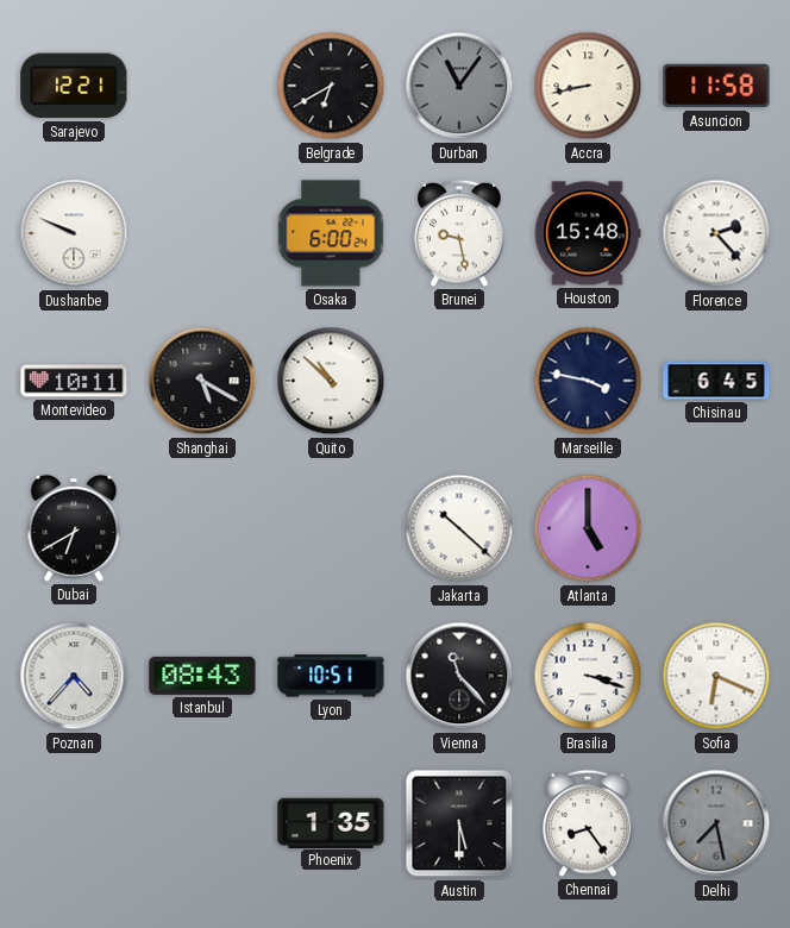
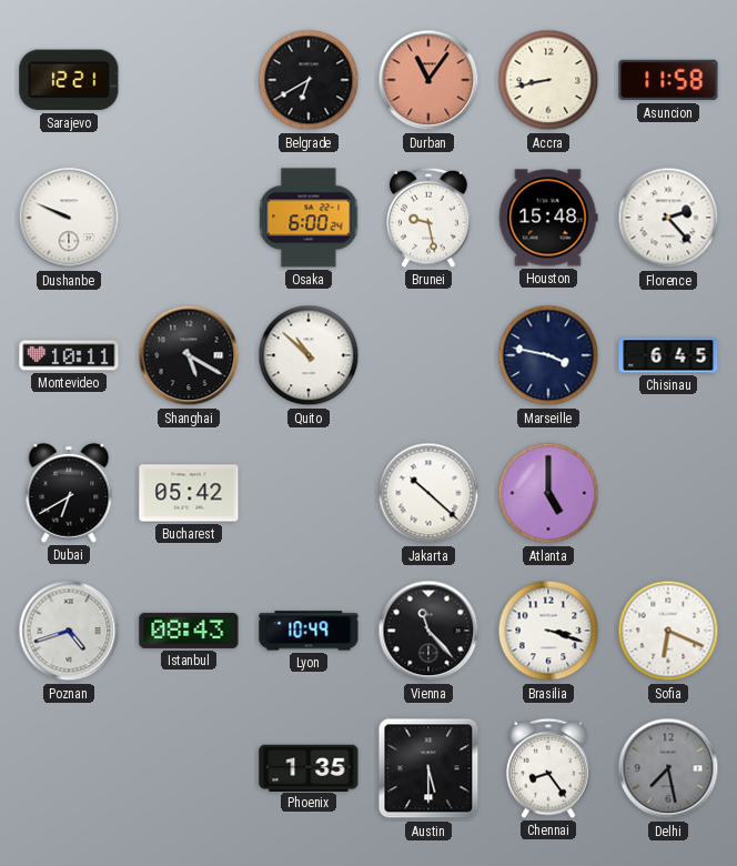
Durban dial: grey -> salmon
Bucharest: none -> 05:42
Poznan: 4:37 -> 4:42
Lyon: 10:51 -> 10:49
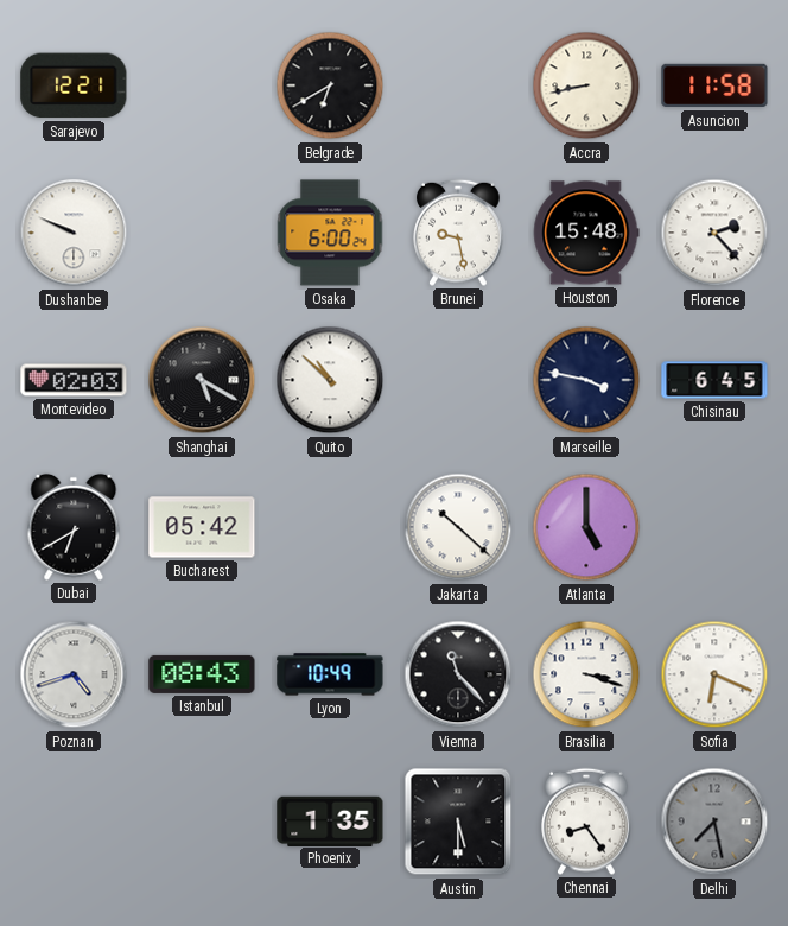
Durban: 11:06 -> none
Montevideo: 10:11 -> 02:03
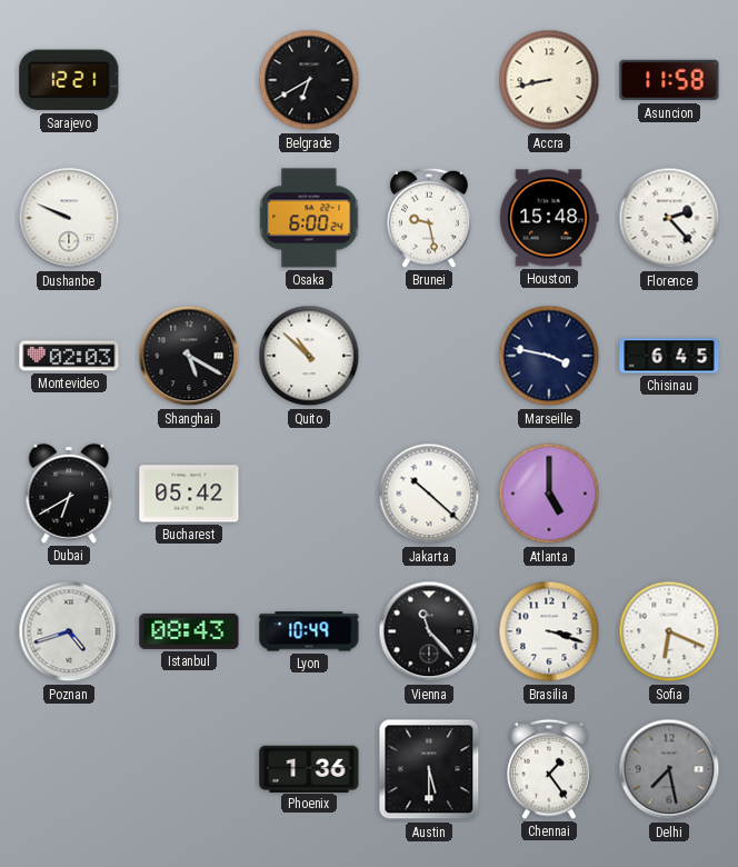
Phoenix: 1:35 -> 1:36
Chennai: 8:24 -> 1:24
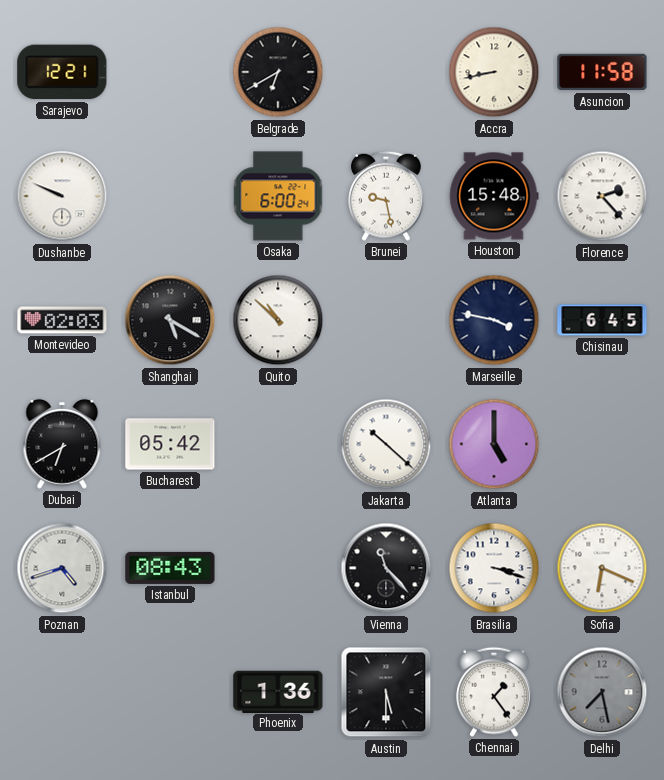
Lyon: 10:49 -> none
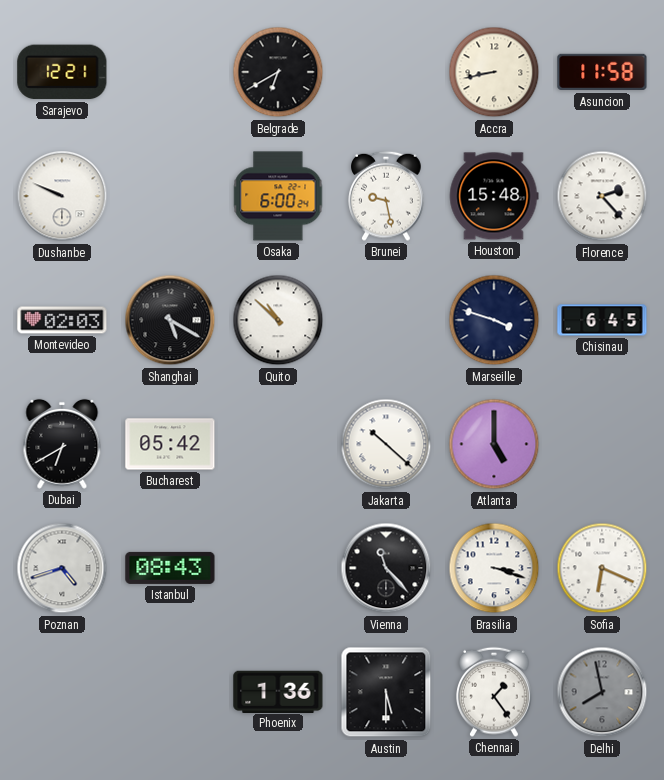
Marseille: 3:47 -> 3:48
Delhi: 7:28 -> 7:58
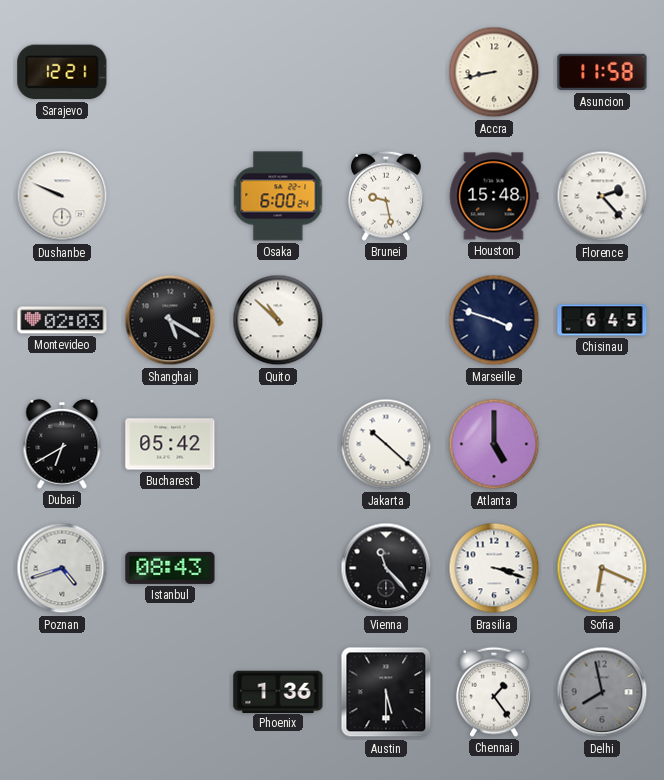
Belgrade: 6:40 -> none
